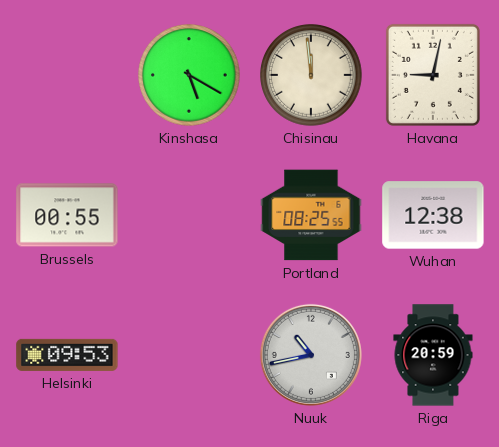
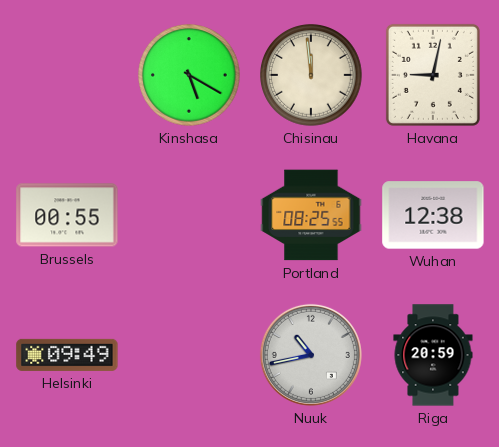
Helsinki: 09:53 -> 09:49
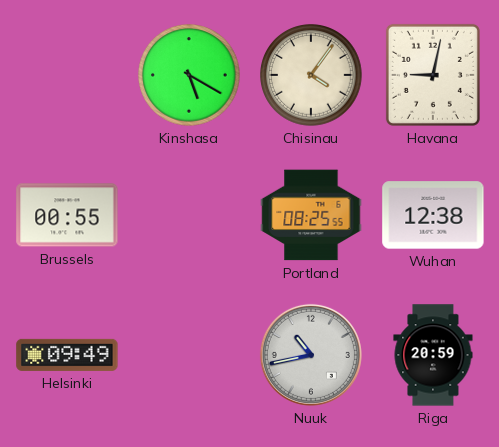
Chisinau: 11:59 -> 4:06
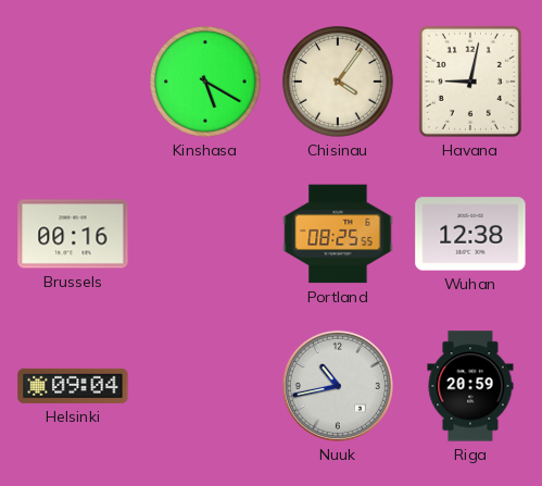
Brussels: 00:55 -> 00:16
Helsinki: 09:49 -> 09:04
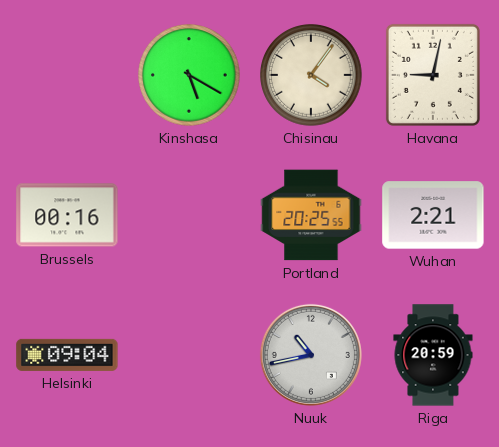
Portland: 08:25 -> 20:25
Wuhan: 12:38 -> 2:21
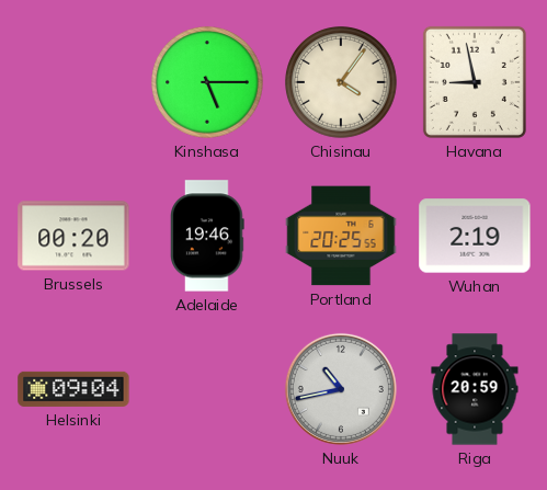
Kinshasa: 5:20 -> 5:15
Havana: 9:02 -> 8:58
Brussels: 00:16 -> 00:20
Adelaide: none -> 19:46
Wuhan: 2:21 -> 2:19
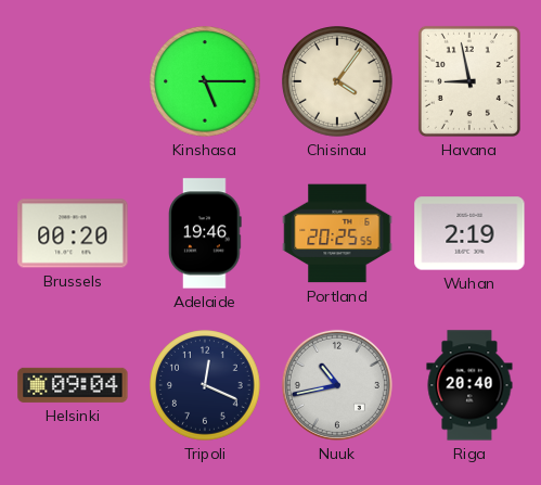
Tripoli: none -> 12:19
Riga: 20:59 -> 20:40
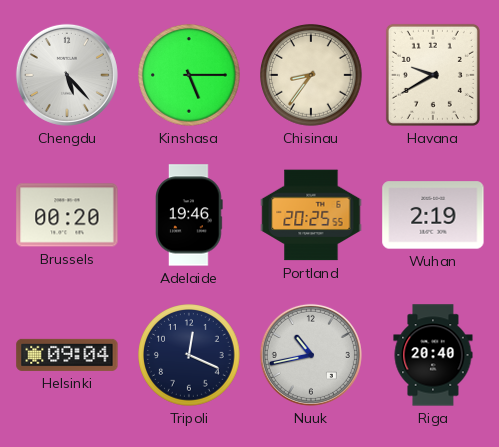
Chengdu: none -> 5:23
Chisinau: 4:06 -> 8:36
Havana: 8:58 -> 9:40
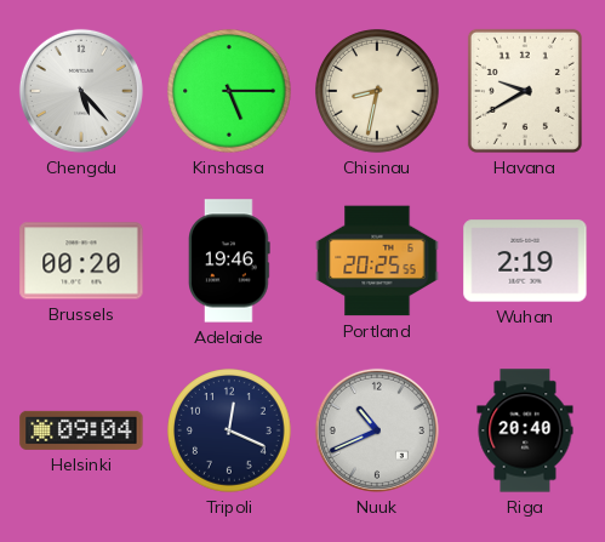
Chisinau: 8:36 -> 8:32
Nuuk: 10:43 -> 10:41
